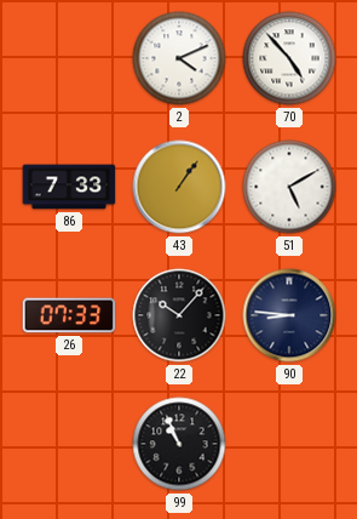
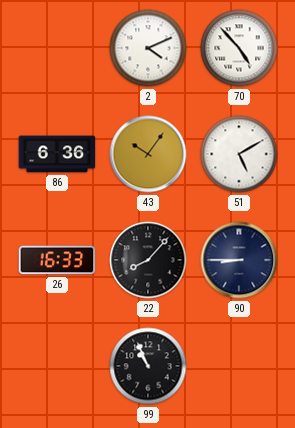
86: 7:33 -> 6:36
43: 1:06 -> 10:06
26: 07:33 -> 16:33
22: 10:07 -> 8:07
90: 8:46 -> 8:45
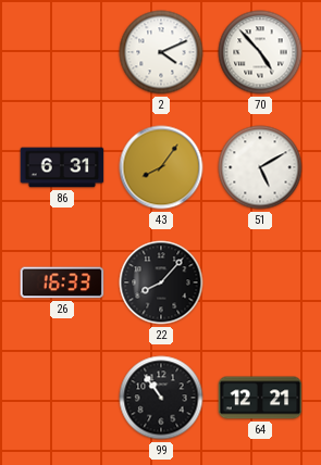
86: 6:36 -> 6:31
43: 10:06 -> 8:06
90: 8:45 -> none
99: 10:56 -> 10:54
64: none -> 12:21
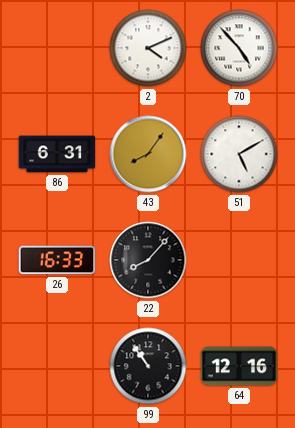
64: 12:21 -> 12:16
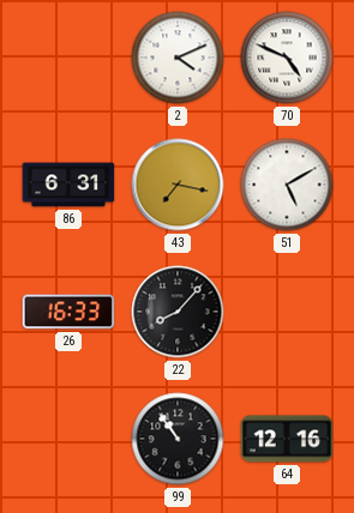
70: 4:53 -> 4:49
43: 8:06 -> 7:17
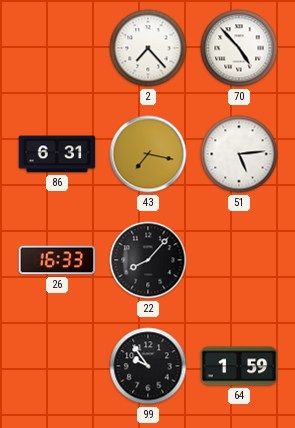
2: 4:11 -> 7:23
70: 4:49 -> 4:53
51: 5:10 -> 5:14
99: 10:54 -> 9:54
64: 12:16 -> 1:59
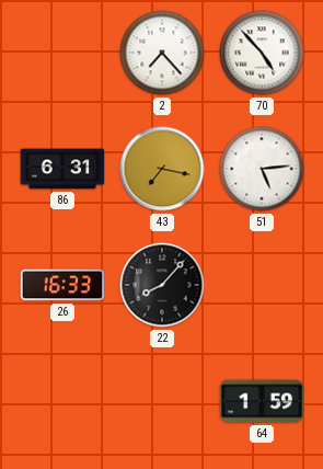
99: 9:54 -> none
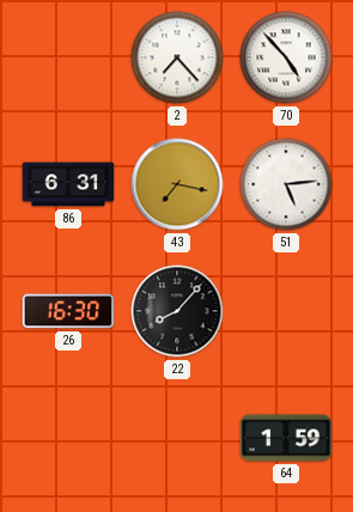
26: 16:33 -> 16:30
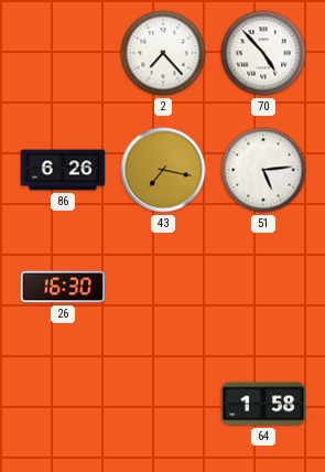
86: 6:31 -> 6:26
22: 8:07 -> none
64: 1:59 -> 1:58
